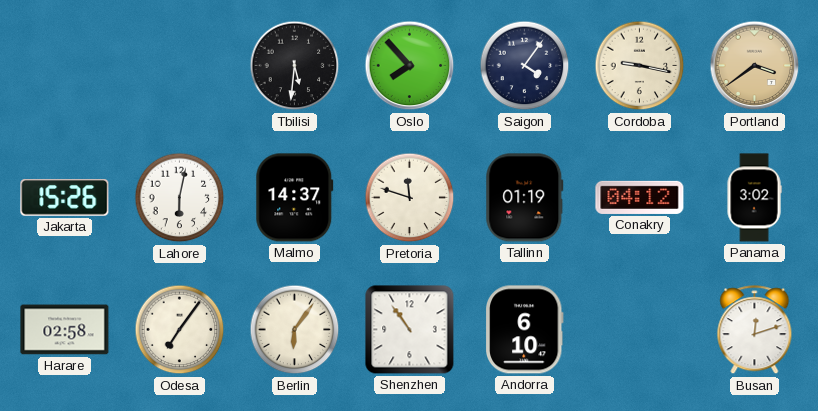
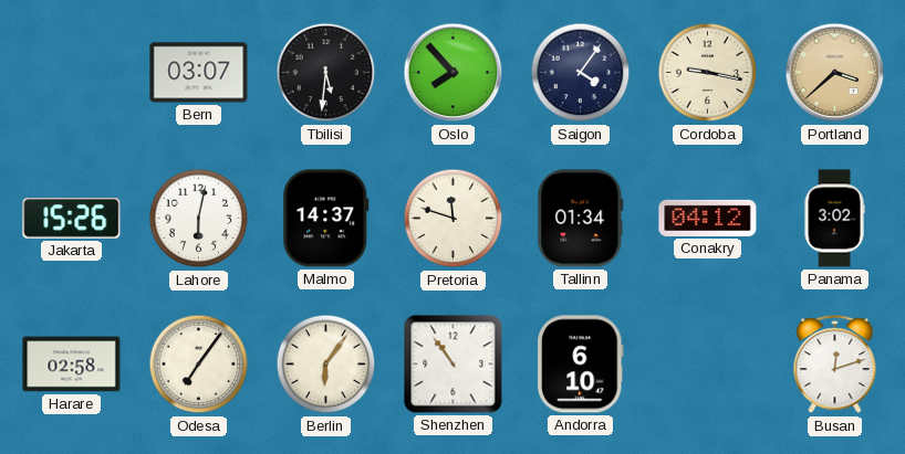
Bern: none -> 03:07
Portland: 3:39 -> 3:38
Tallinn: 01:19 -> 01:34
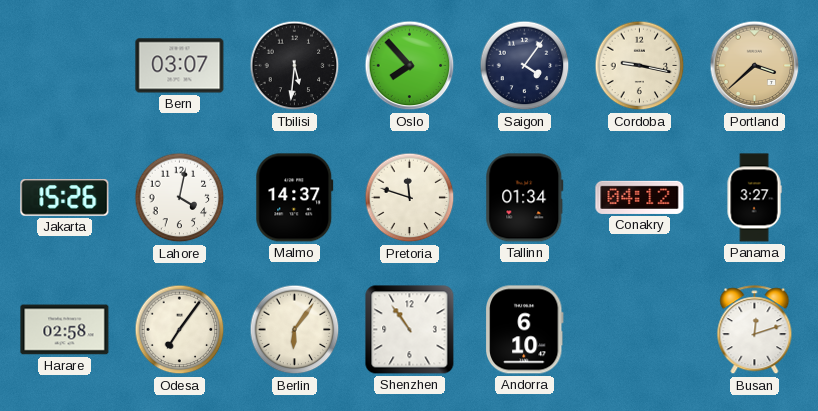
Lahore: 6:02 -> 4:02
Panama: 3:02 -> 3:27
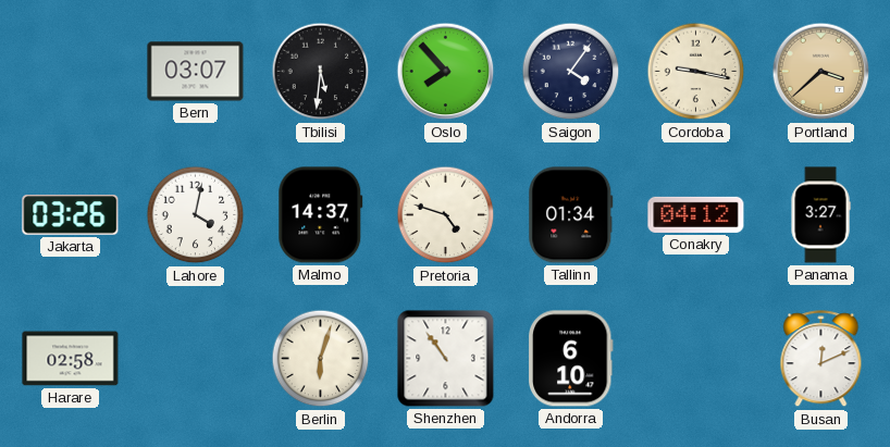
Jakarta: 15:26 -> 03:26
Pretoria: 11:48 -> 4:48
Odesa: 7:06 -> none
Berlin: 6:06 -> 6:03
Busan: 12:12 -> 12:11
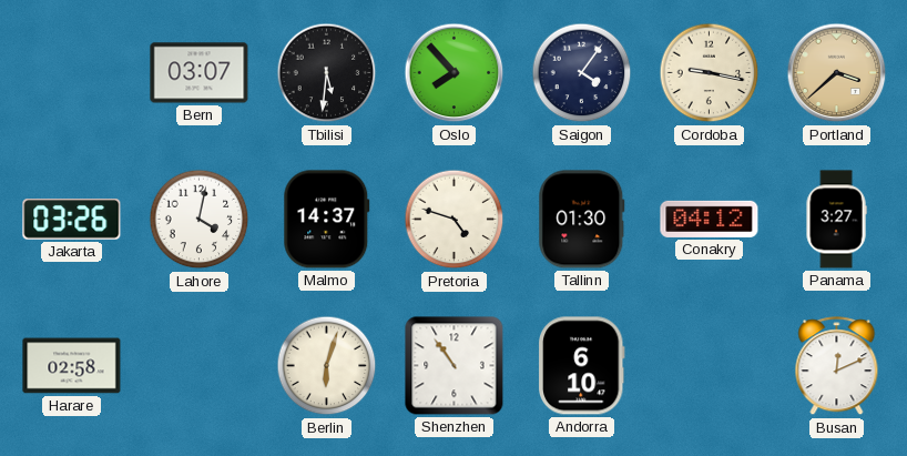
Tallinn: 01:34 -> 01:30
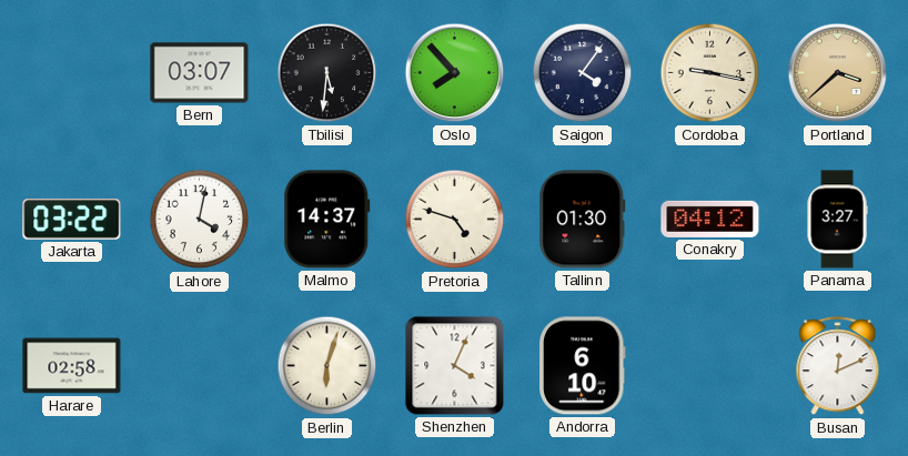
Jakarta: 03:26 -> 03:22
Shenzhen: 10:54 -> 4:04
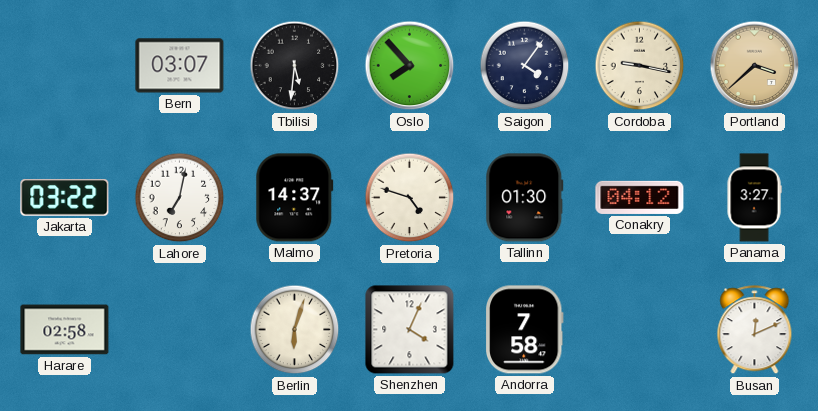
Lahore: 4:02 -> 7:02
Andorra: 6:10 -> 7:58
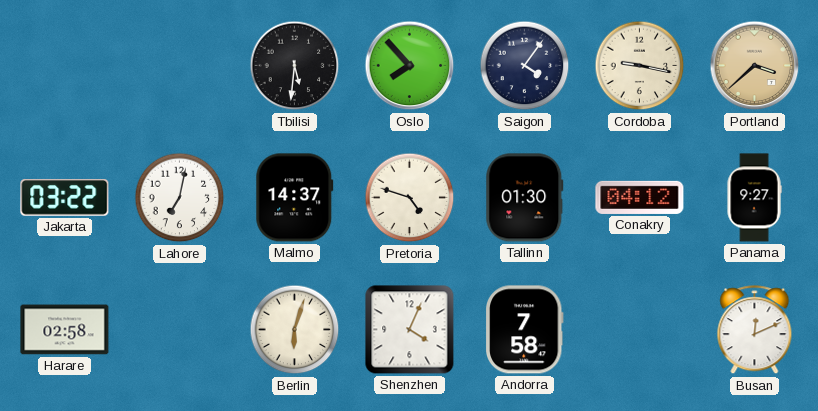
Bern: 03:07 -> none
Panama: 3:27 -> 9:27
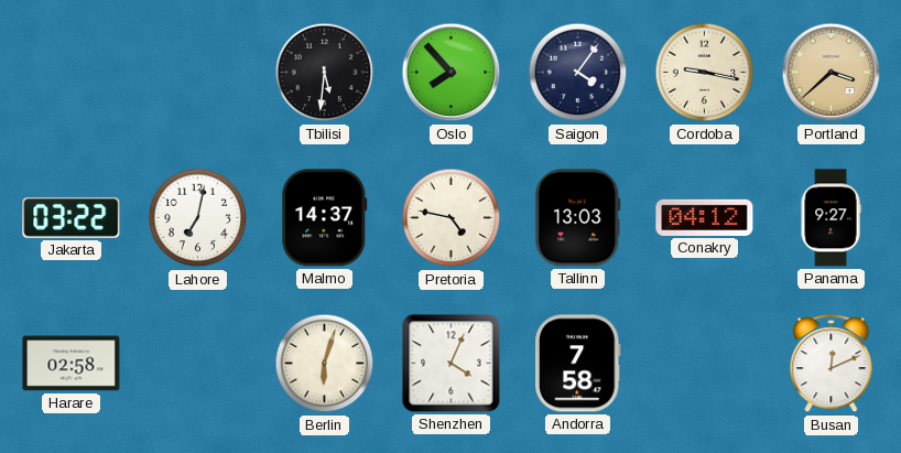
Pretoria: 4:48 -> 4:47
Tallinn: 01:30 -> 13:03
